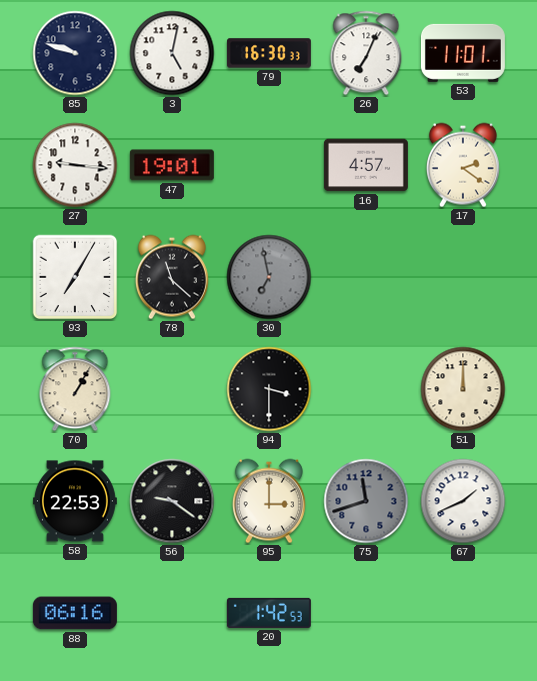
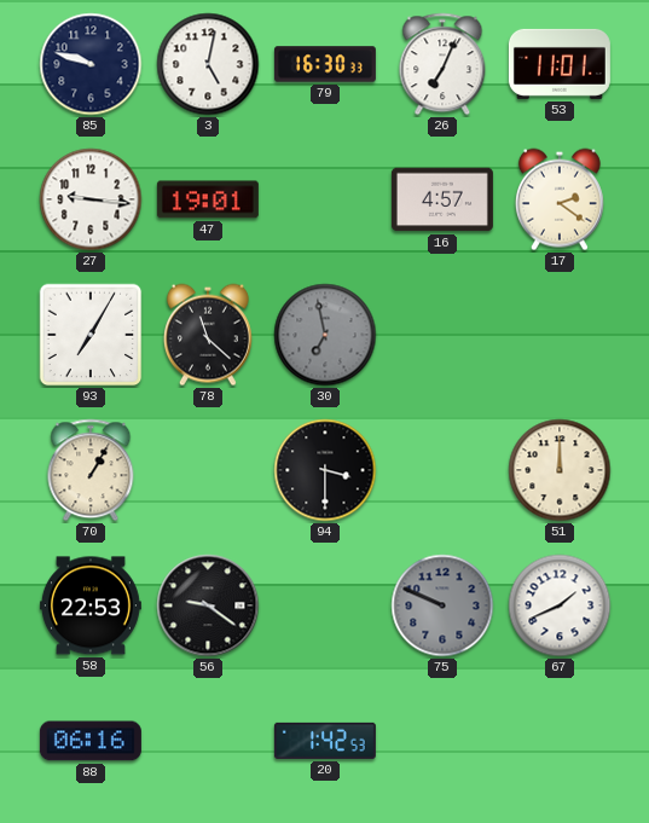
95: 3:00 -> none
75: 11:42 -> 9:49
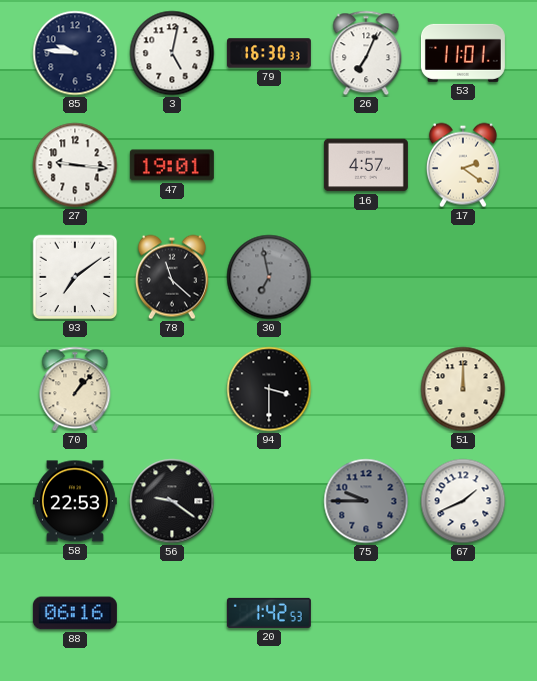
85: 9:48 -> 9:46
93: 7:05 -> 7:09
70: 1:05 -> 1:07
75: 9:49 -> 9:45
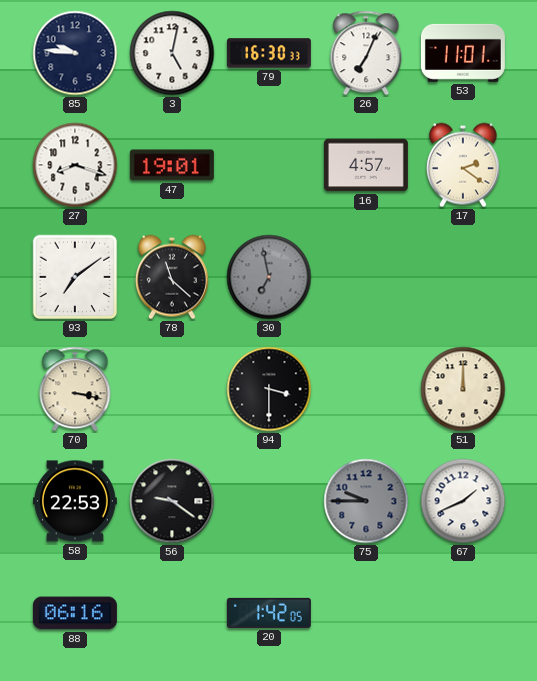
27: 9:16 -> 8:18
70: 1:07 -> 3:17
20: 1:42:53 -> 1:42:05
